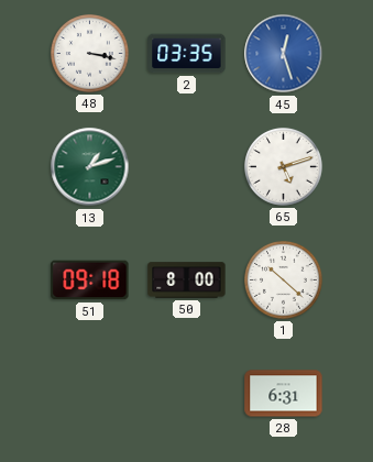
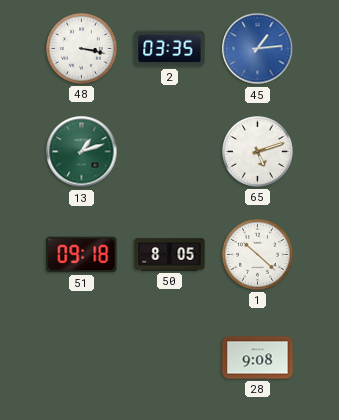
45: 12:27 -> 1:14
50: 8:00 -> 8:05
28: 6:31 -> 9:08
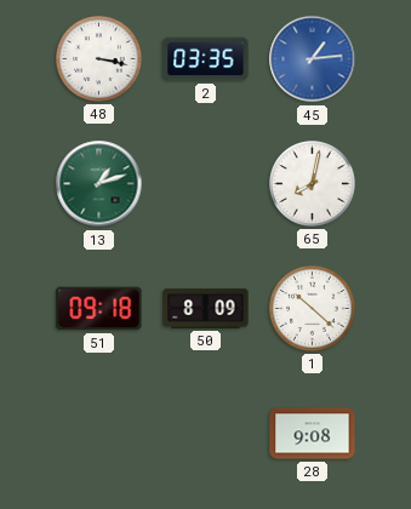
65: 5:12 -> 8:02
50: 8:05 -> 8:09
